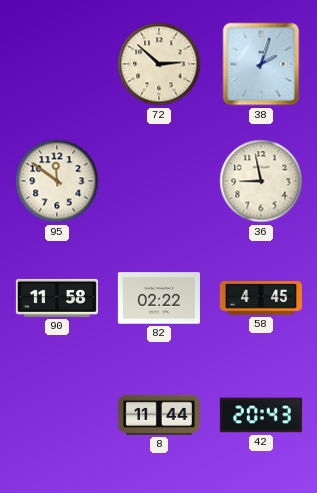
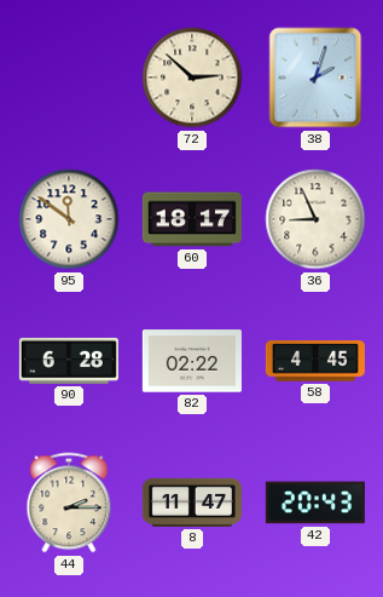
60: none -> 18:17
36: 8:58 -> 8:56
90: 11:58 -> 6:28
44: none -> 2:15
8: 11:44 -> 11:47
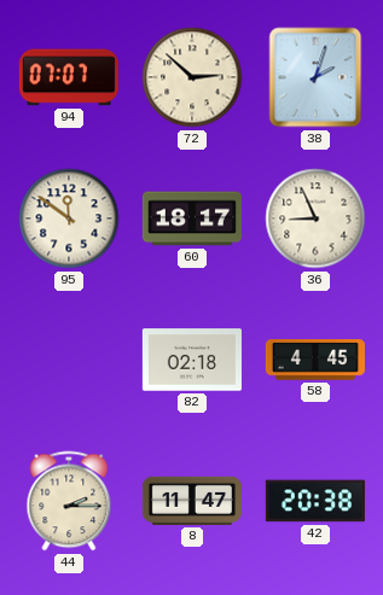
94: none -> 07:07
90: 6:28 -> none
82: 02:22 -> 02:18
42: 20:43 -> 20:38
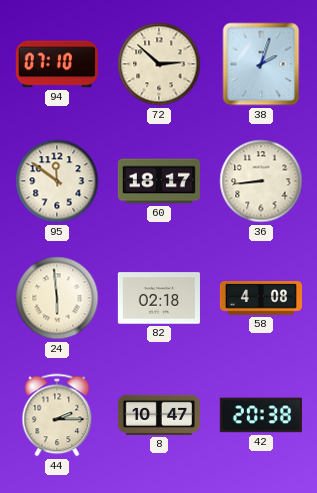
94: 07:07 -> 07:10
36: 8:56 -> 8:44
24: none -> 5:59
58: 4:45 -> 4:08
8: 11:47 -> 10:47
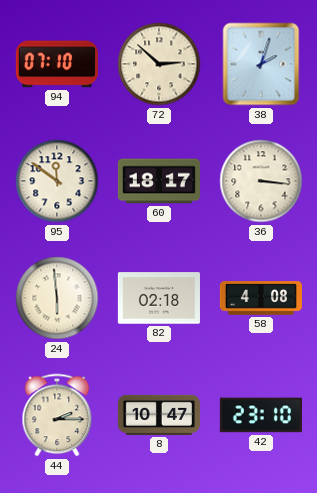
36: 8:44 -> 3:16
42: 20:38 -> 23:10
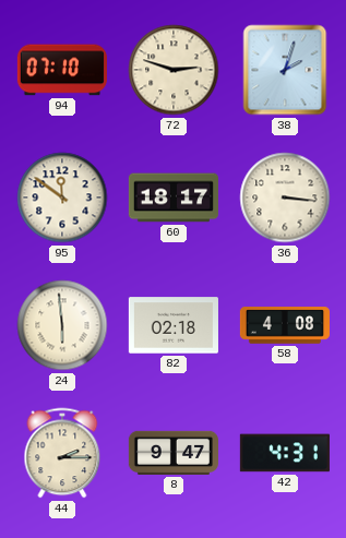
72: 2:52 -> 2:48
8: 10:47 -> 9:47
42: 23:10 -> 4:31
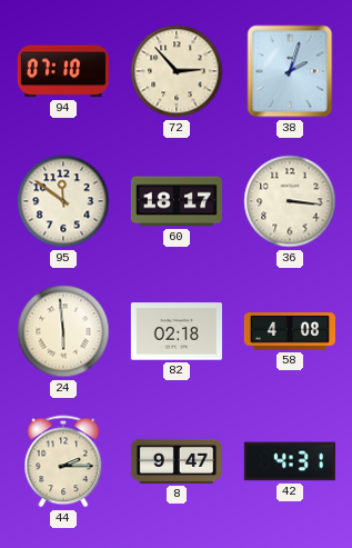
72: 2:48 -> 2:53
